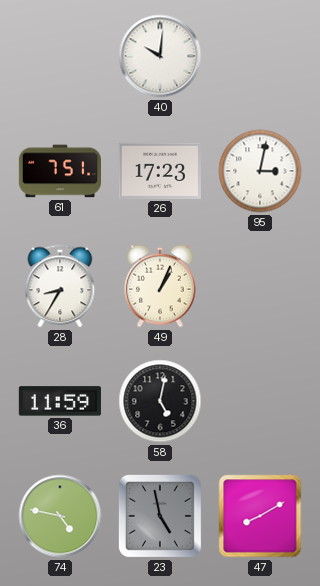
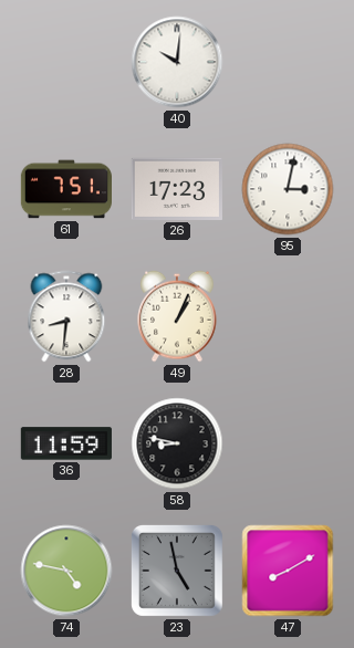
28: 8:35 -> 8:31
58: 5:02 -> 8:47
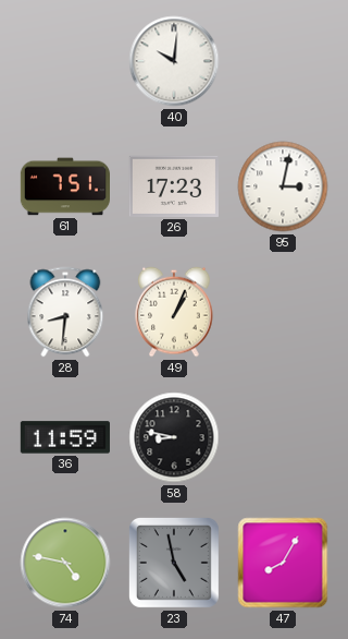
47: 8:10 -> 8:05
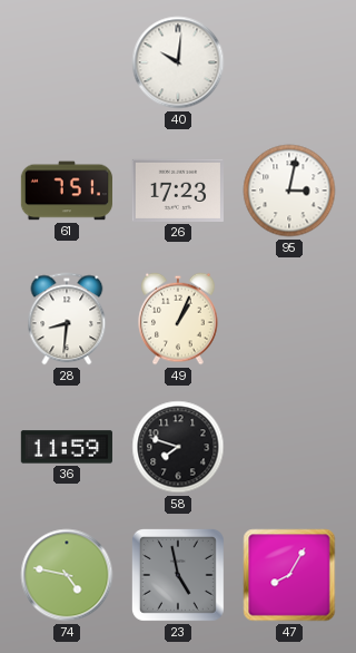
58: 8:47 -> 7:48
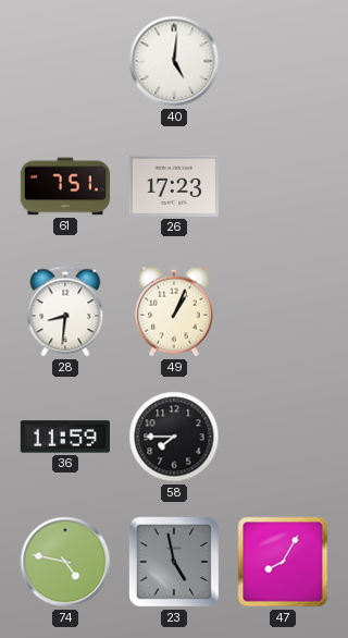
40: 10:01 -> 5:01
95: 3:02 -> none
58: 7:48 -> 7:45
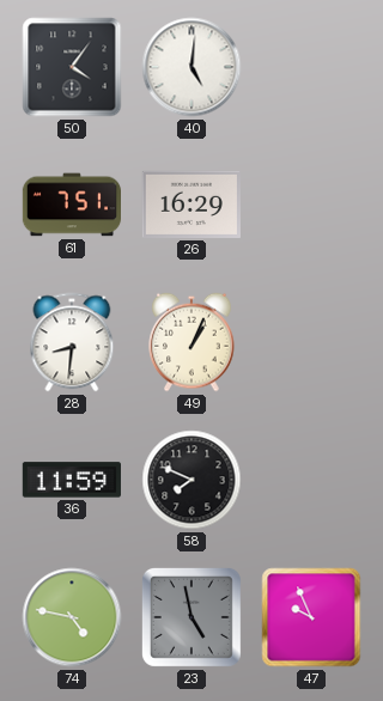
50: none -> 4:06
26: 17:23 -> 16:29
58: 7:45 -> 7:49
47: 8:05 -> 9:56
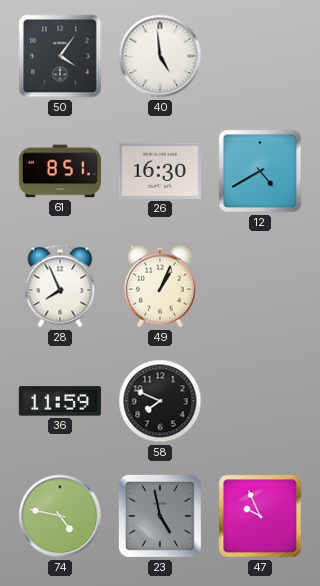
40: 5:01 -> 4:59
61: 7:51 -> 8:51
26: 16:29 -> 16:30
12: none -> 4:40
28: 8:31 -> 7:56
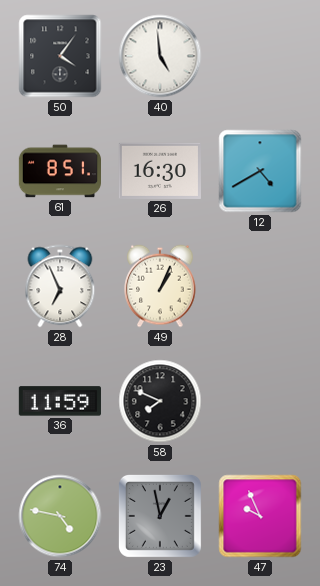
28: 7:56 -> 6:56
23: 4:58 -> 12:58
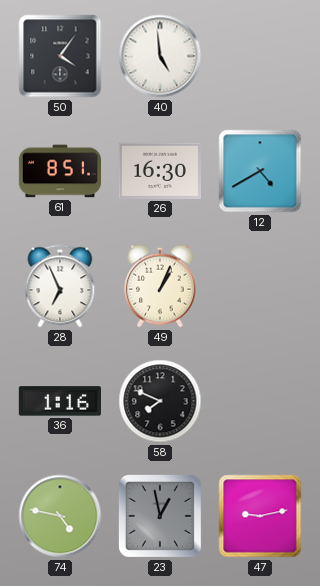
36: 11:59 -> 1:16
47: 9:56 -> 9:13
